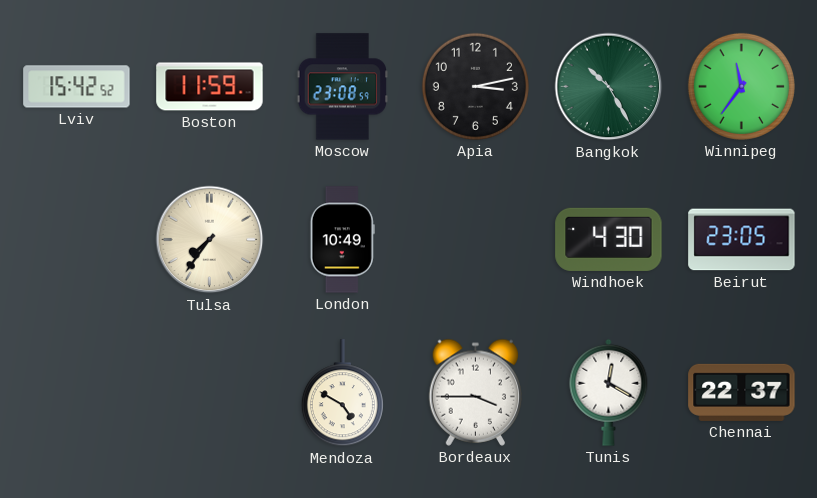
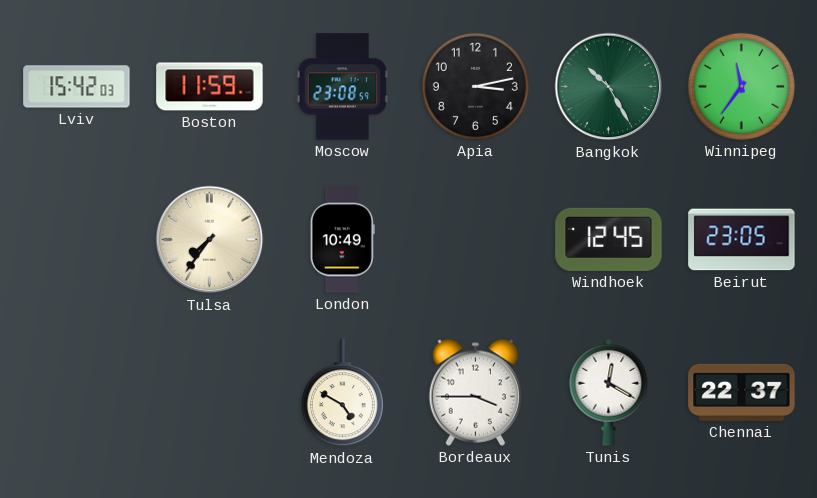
Lviv: 15:42:52 -> 15:42:03
Windhoek: 4:30 -> 12:45
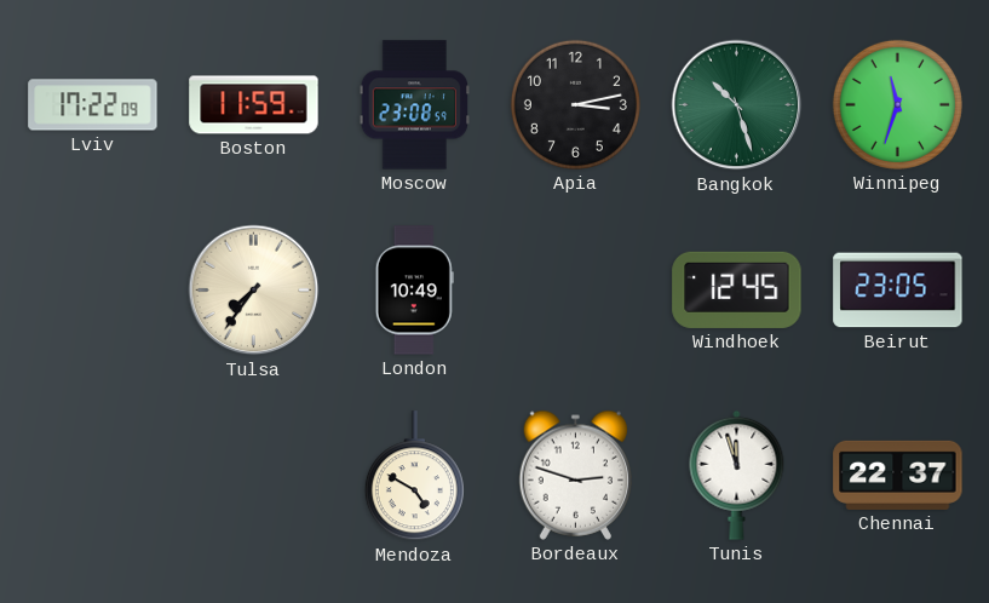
Lviv: 15:42 -> 17:22
Bangkok: 10:25 -> 10:27
Winnipeg: 11:36 -> 11:33
Bordeaux: 3:45 -> 2:48
Tunis: 12:20 -> 11:57
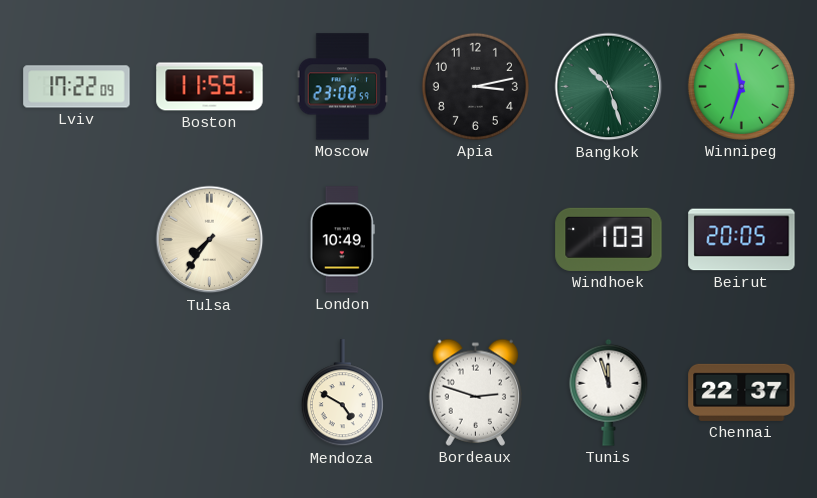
Windhoek: 12:45 -> 1:03
Beirut: 23:05 -> 20:05
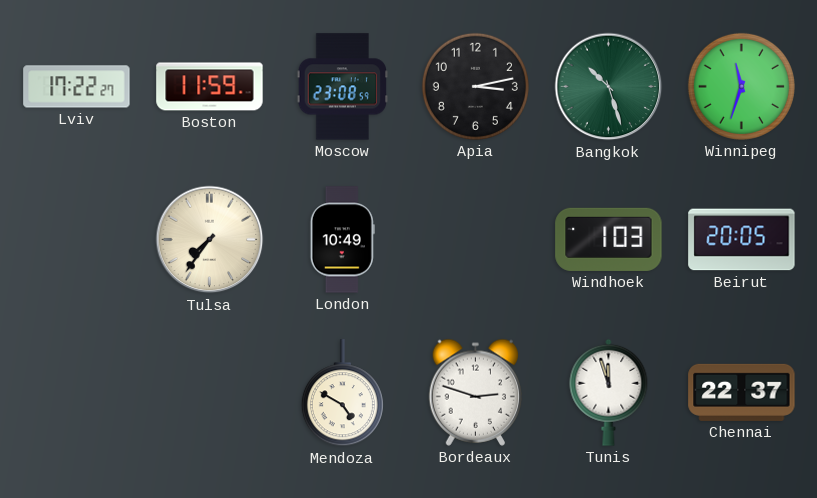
Lviv: 17:22:09 -> 17:22:27
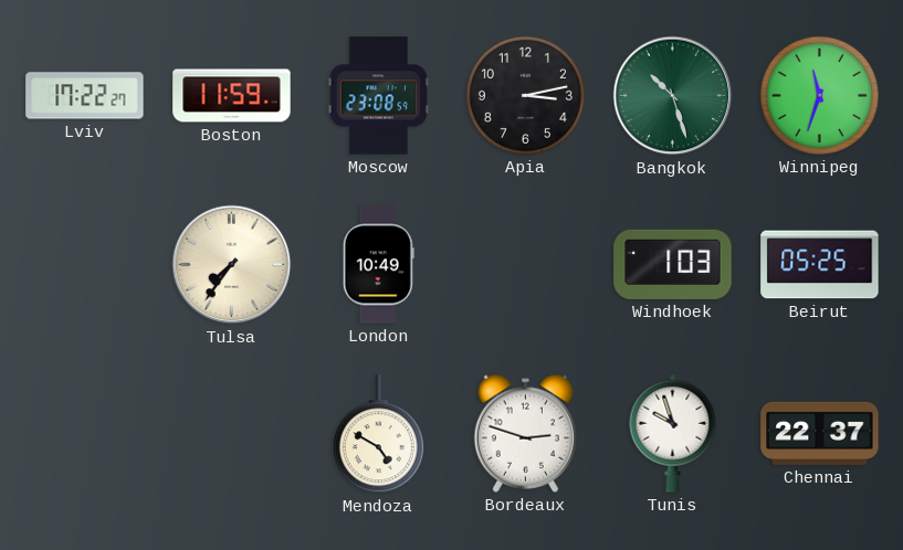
Beirut: 20:05 -> 05:25
Tunis: 11:57 -> 9:57
